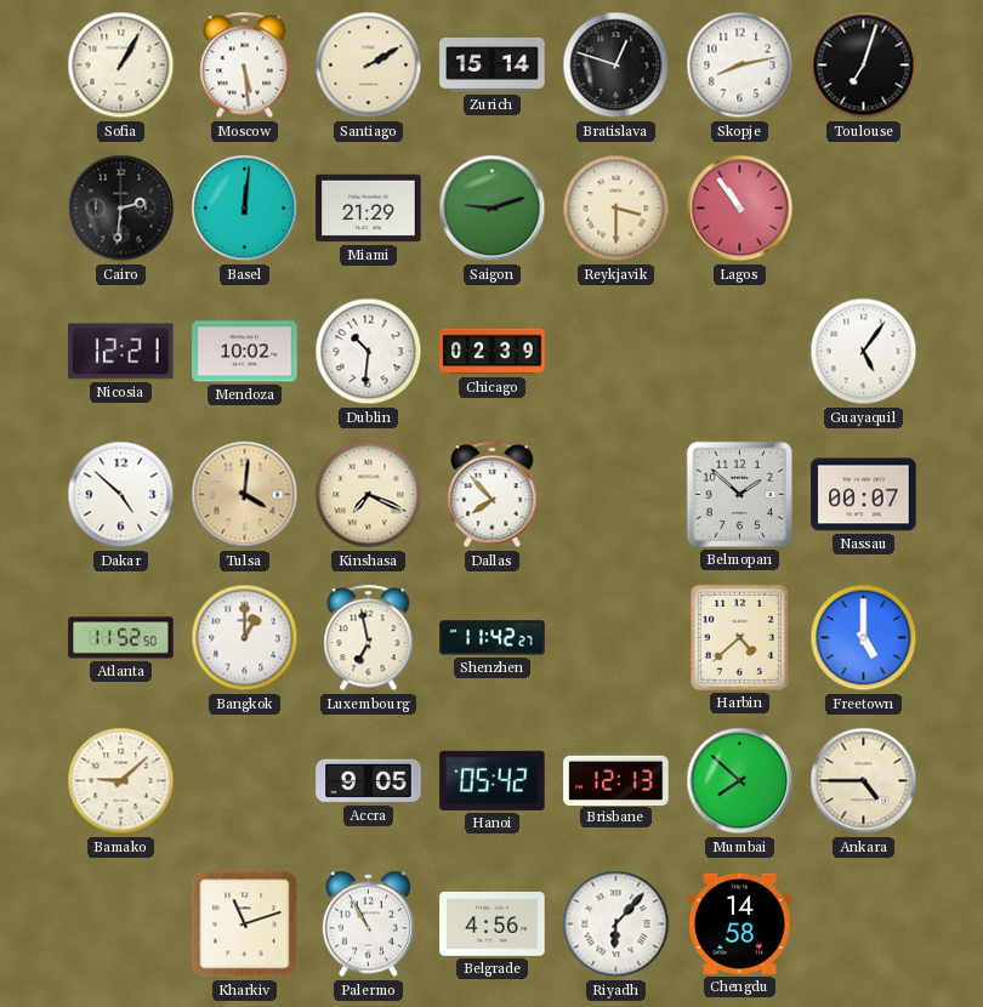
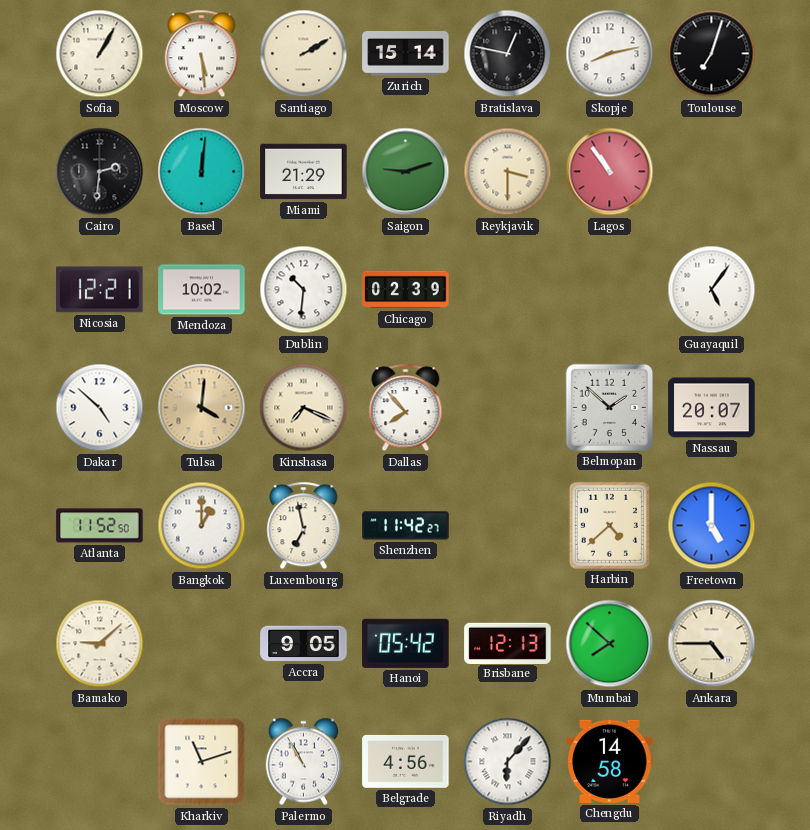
Bratislava: 12:48 -> 12:47
Nassau: 00:07 -> 20:07
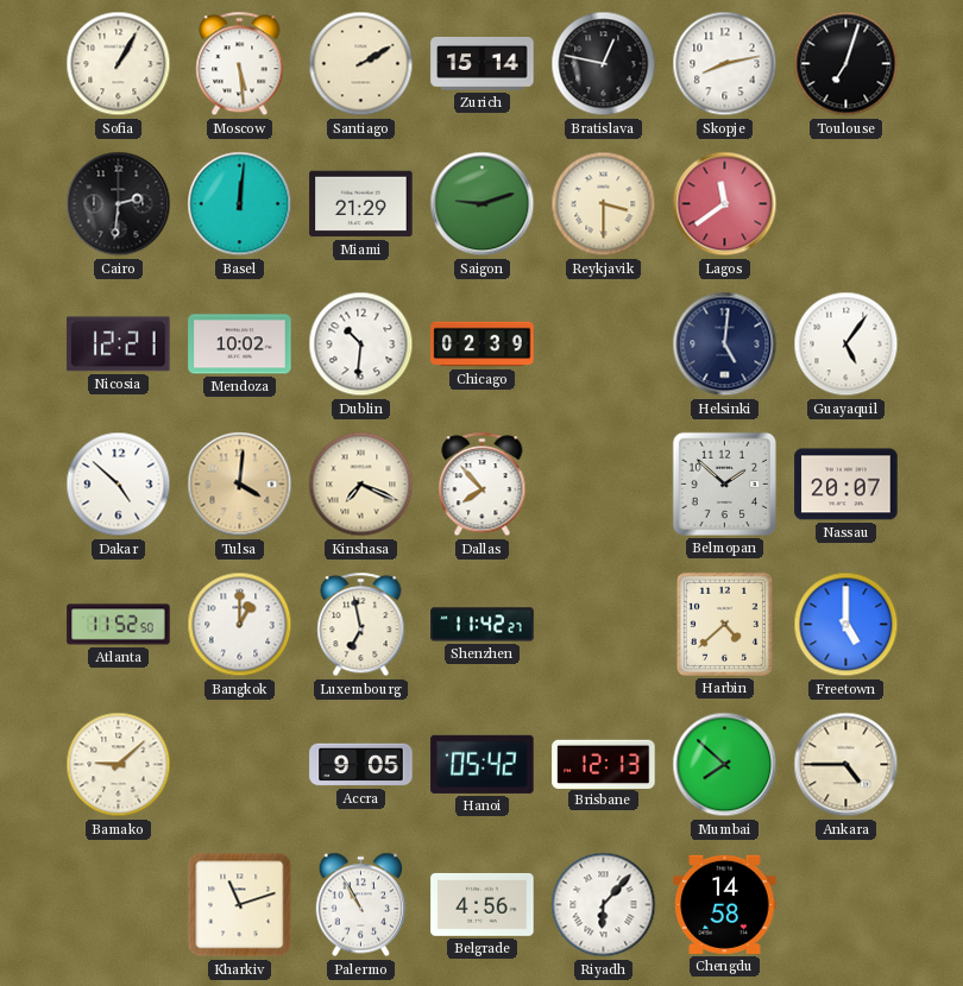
Lagos: 10:54 -> 11:39
Helsinki: none -> 5:01
